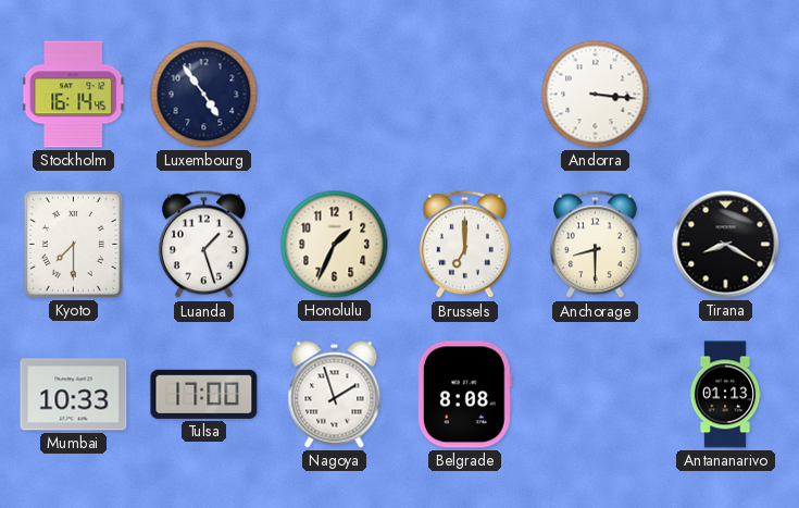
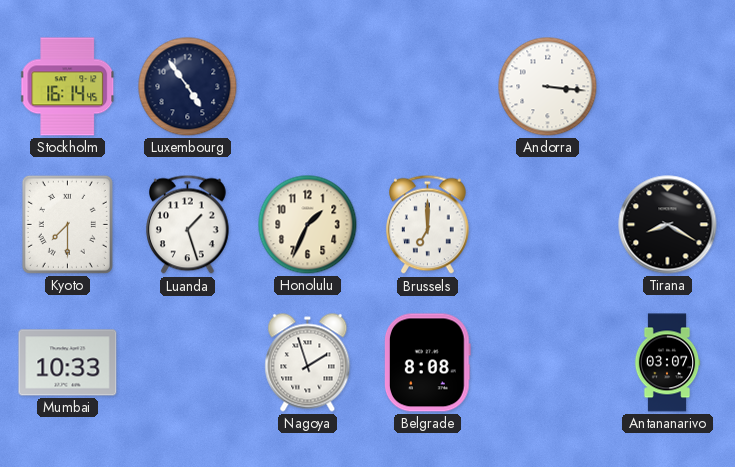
Anchorage: 8:30 -> none
Tulsa: 17:00 -> none
Antananarivo: 01:13 -> 03:07
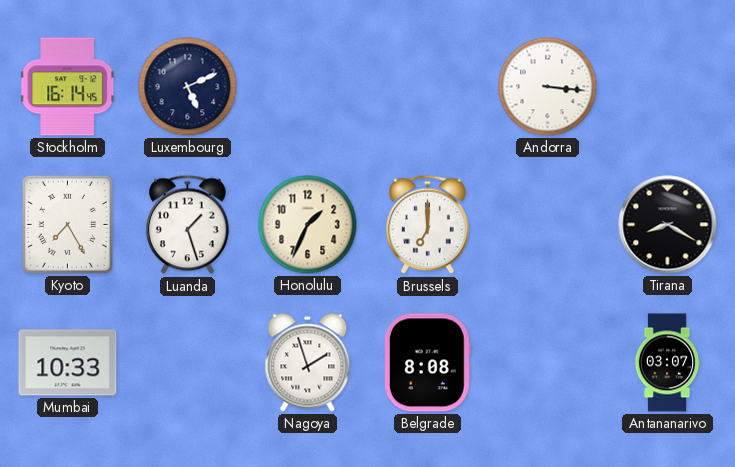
Luxembourg: 4:54 -> 5:11
Kyoto: 7:30 -> 7:25
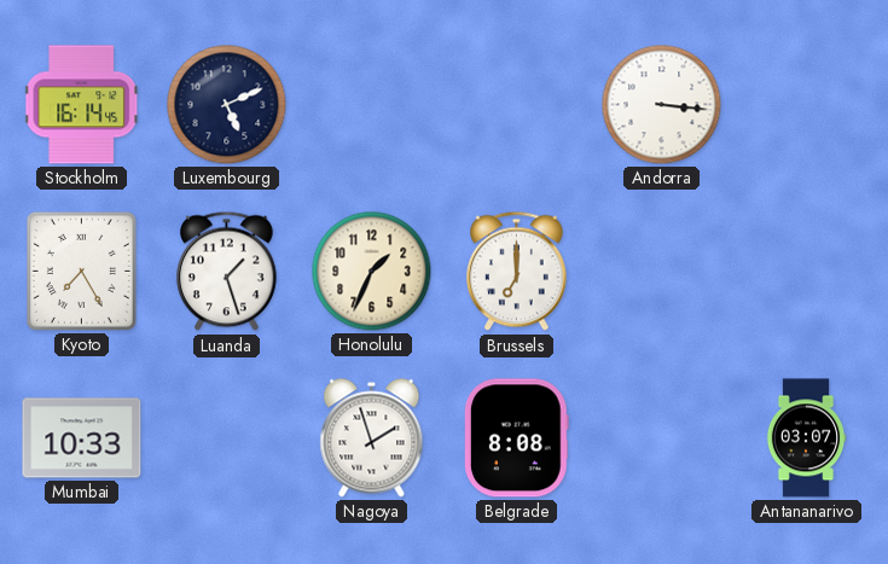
Tirana: 8:20 -> none
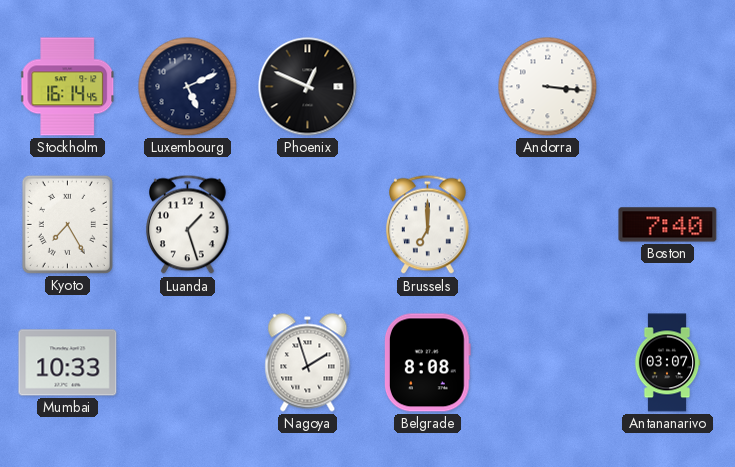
Phoenix: none -> 12:49
Honolulu: 1:34 -> none
Boston: none -> 7:40
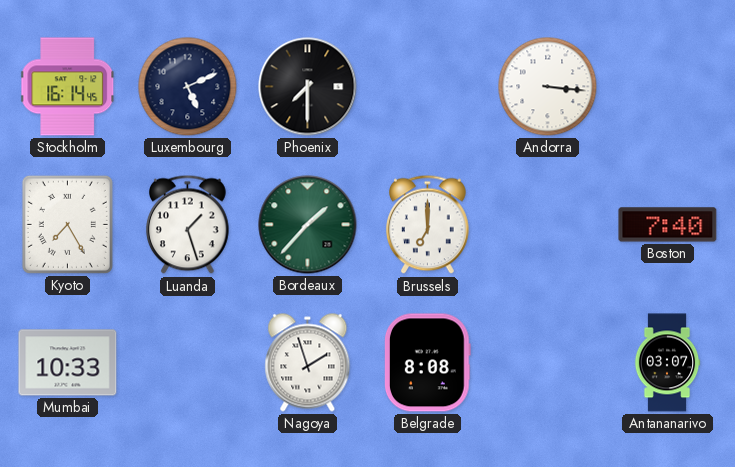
Phoenix: 12:49 -> 7:30
Bordeaux: none -> 1:37
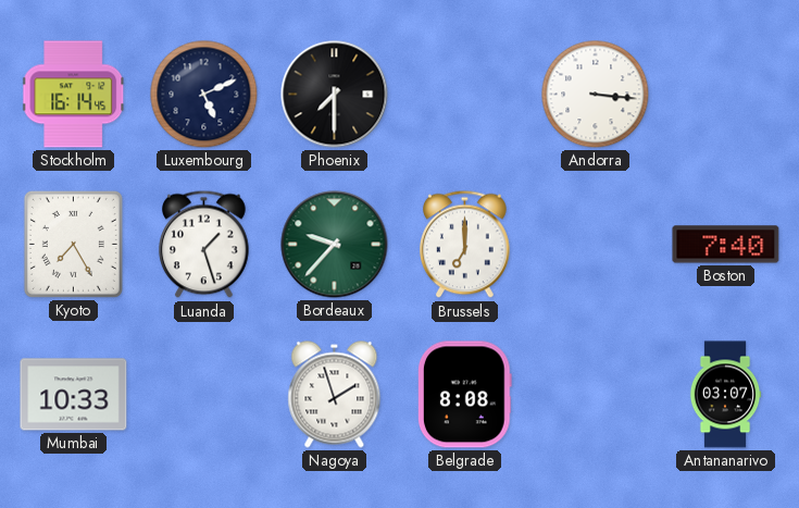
Bordeaux: 1:37 -> 9:37
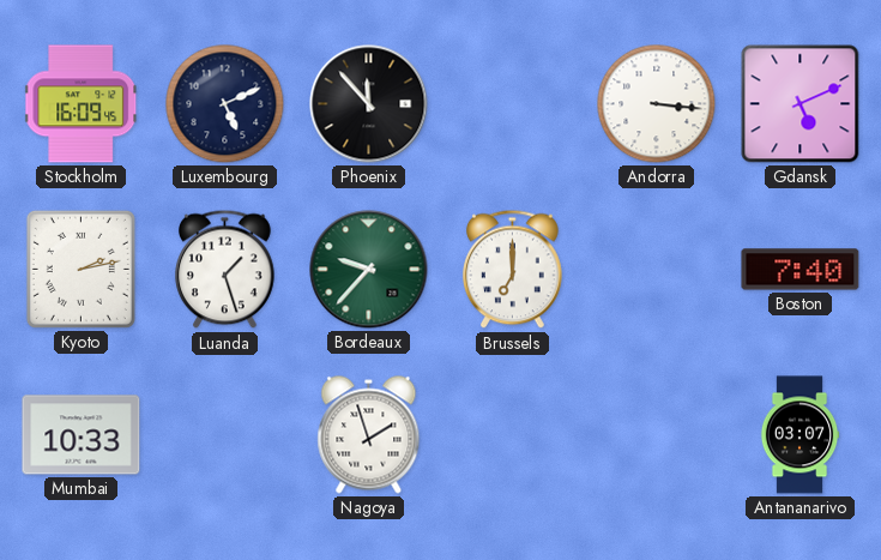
Stockholm: 16:14 -> 16:09
Phoenix: 7:30 -> 11:53
Gdansk: none -> 5:11
Kyoto: 7:25 -> 2:13
Belgrade: 8:08 -> none
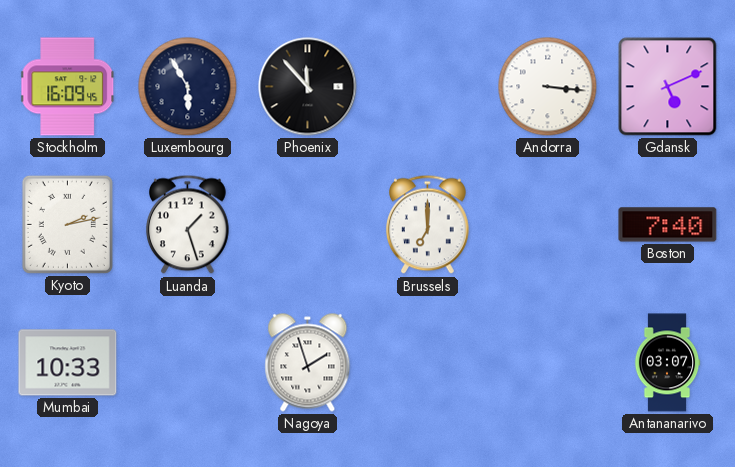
Luxembourg: 5:11 -> 5:55
Bordeaux: 9:37 -> none
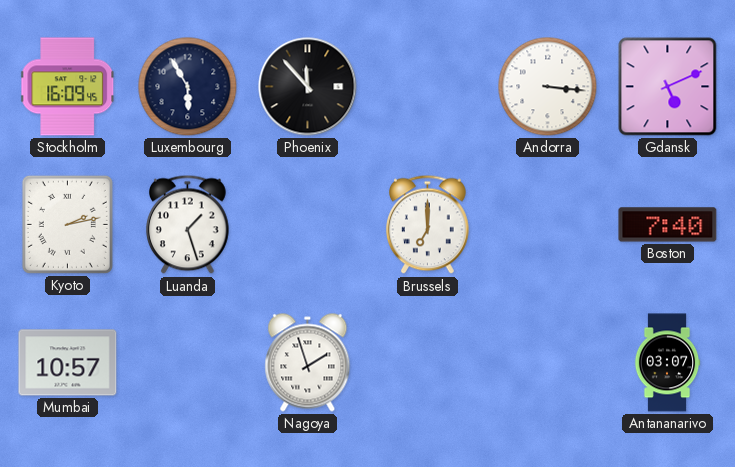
Mumbai: 10:33 -> 10:57
